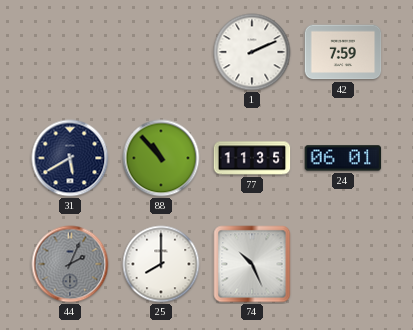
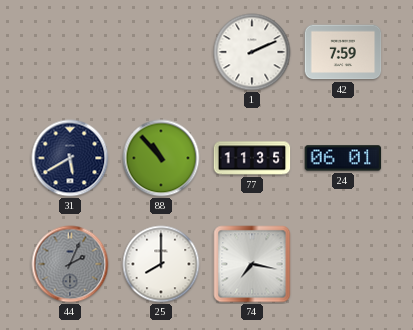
74: 10:26 -> 7:17
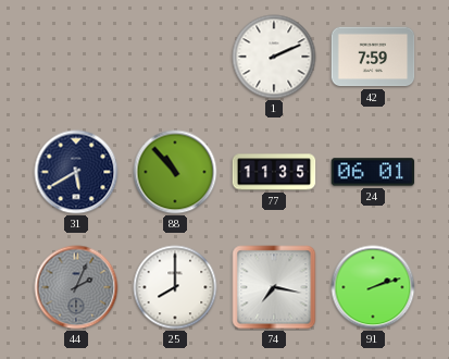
91: none -> 2:12
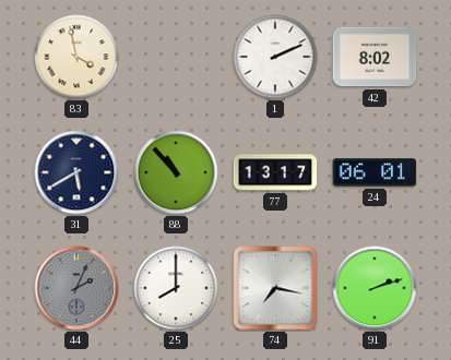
83: none -> 3:58
42: 7:59 -> 8:02
77: 11:35 -> 13:17
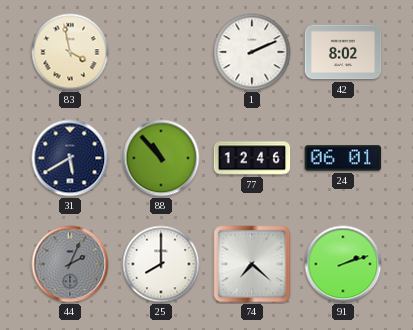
77: 13:17 -> 12:46
74: 7:17 -> 7:22
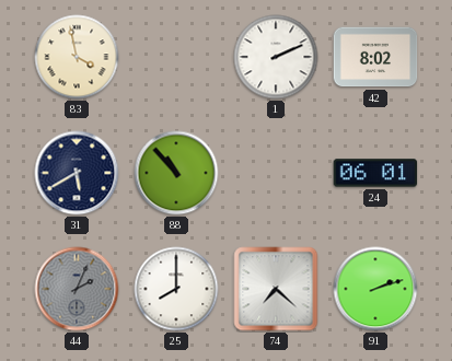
77: 12:46 -> none
